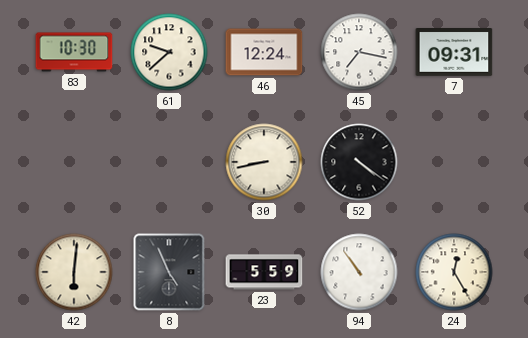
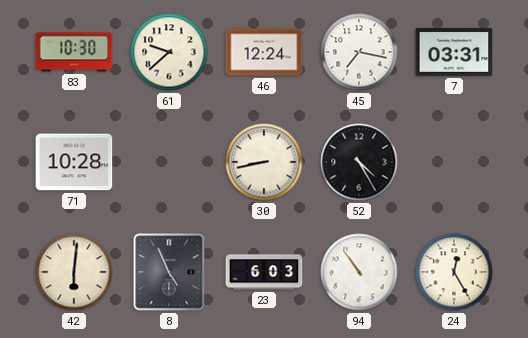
7: 09:31 -> 03:31
71: none -> 10:28
52: 4:21 -> 4:25
23: 5:59 -> 6:03
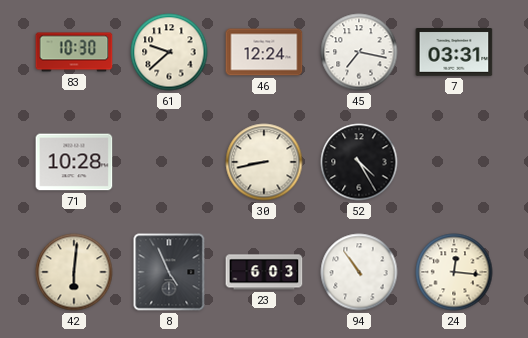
24: 12:25 -> 12:16
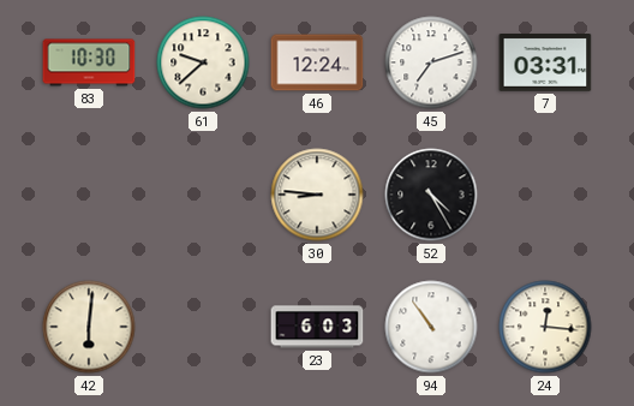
45: 7:17 -> 7:12
71: 10:28 -> none
30: 8:43 -> 8:46
8: 4:56 -> none
